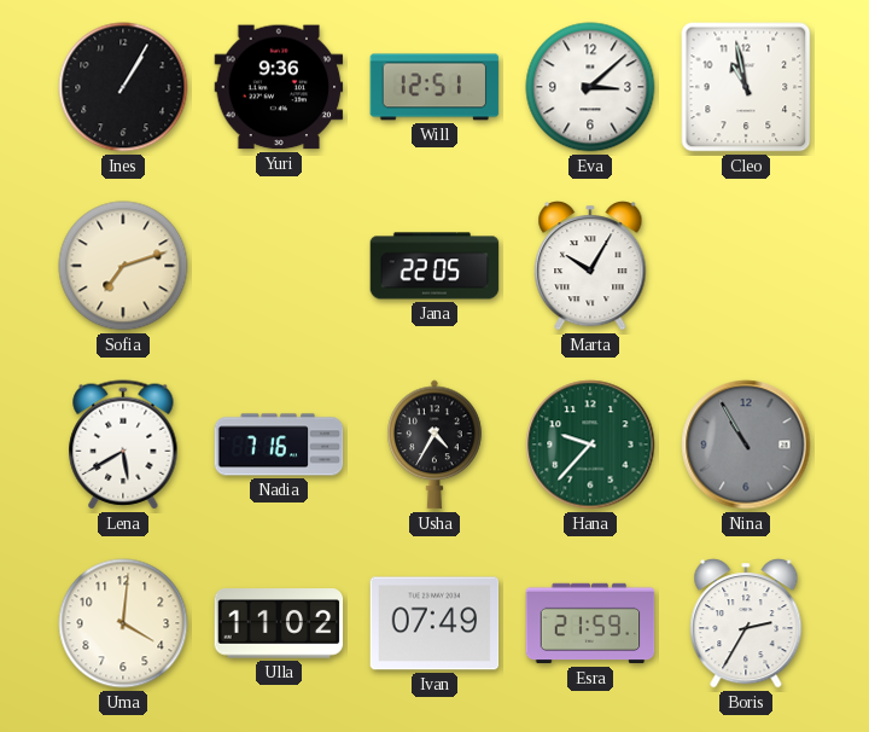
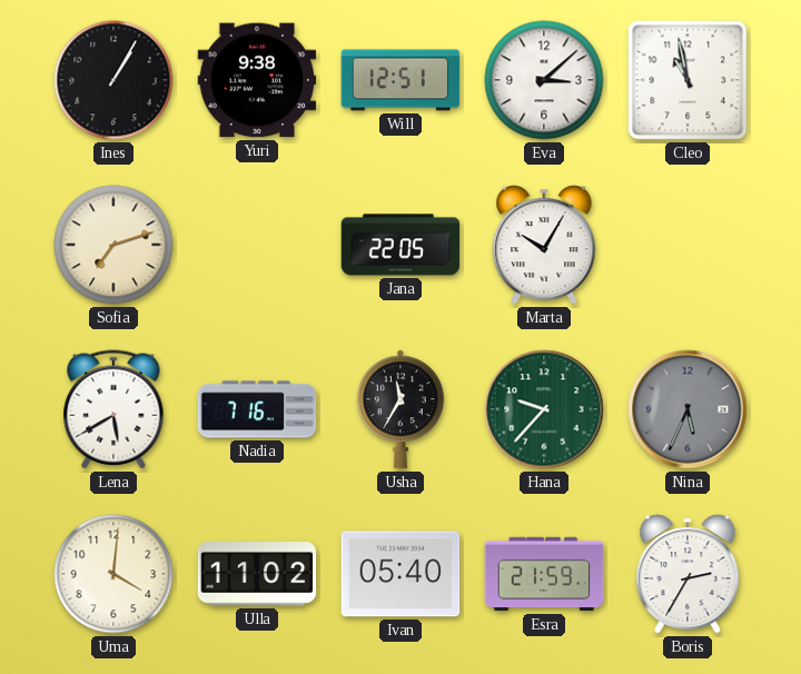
Yuri: 9:36 -> 9:38
Usha: 4:35 -> 11:35
Nina: 10:55 -> 5:34
Ivan: 07:49 -> 05:40
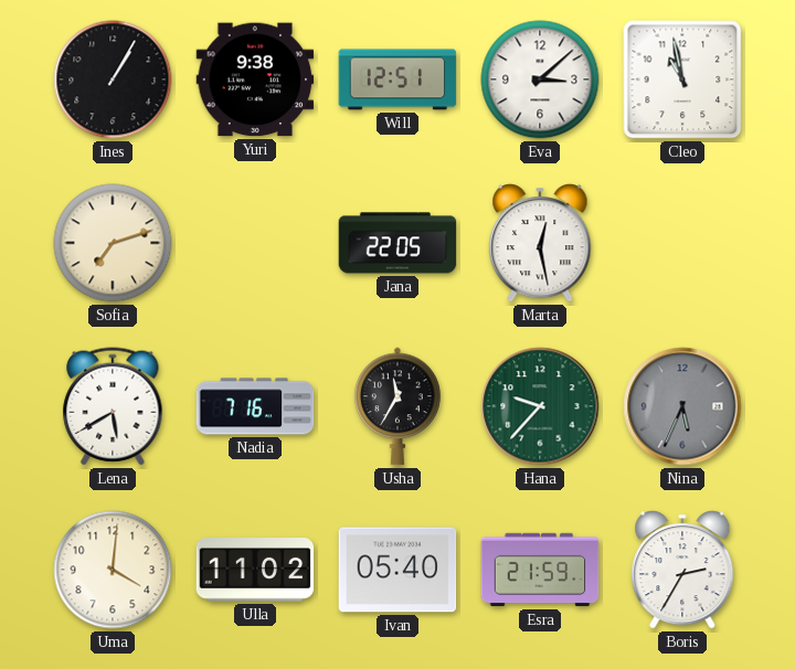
Marta: 10:05 -> 12:28
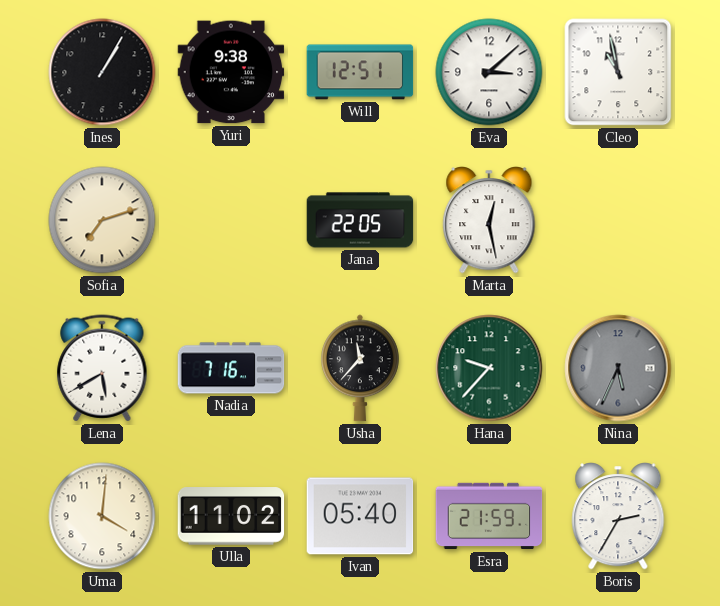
Usha: 11:35 -> 11:37
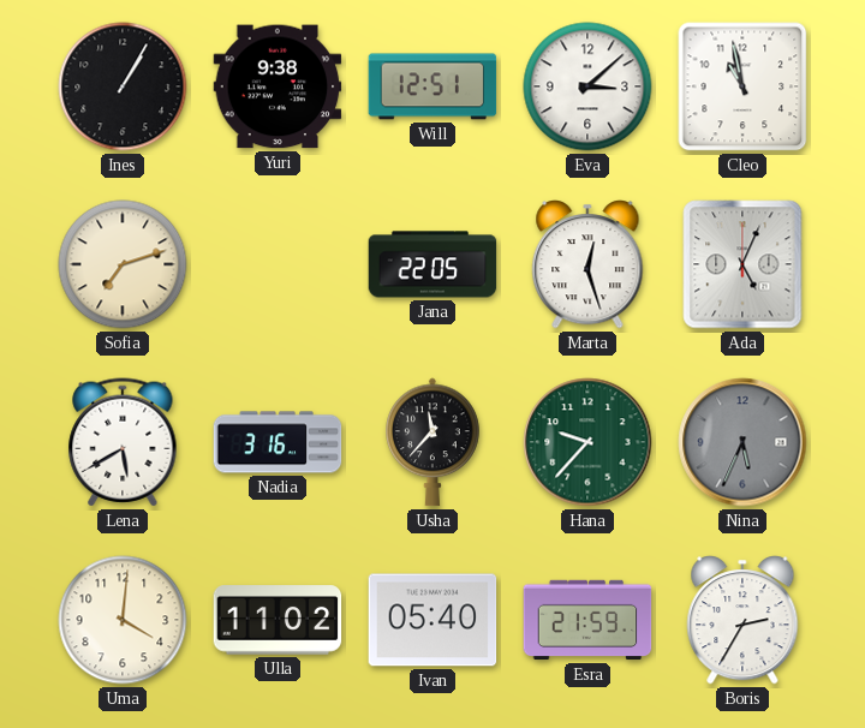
Marta: 12:28 -> 12:27
Ada: none -> 5:04
Nadia: 7:16 -> 3:16
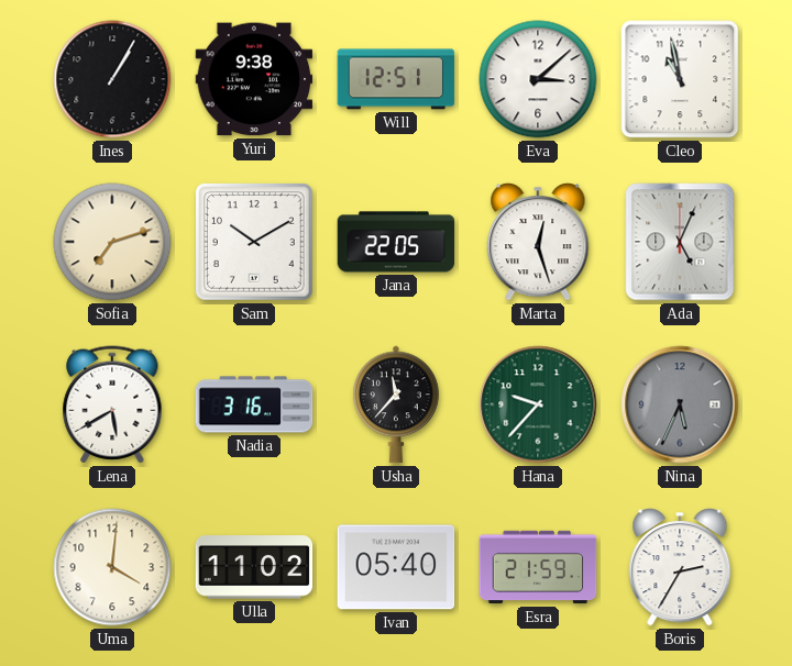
Sam: none -> 10:10
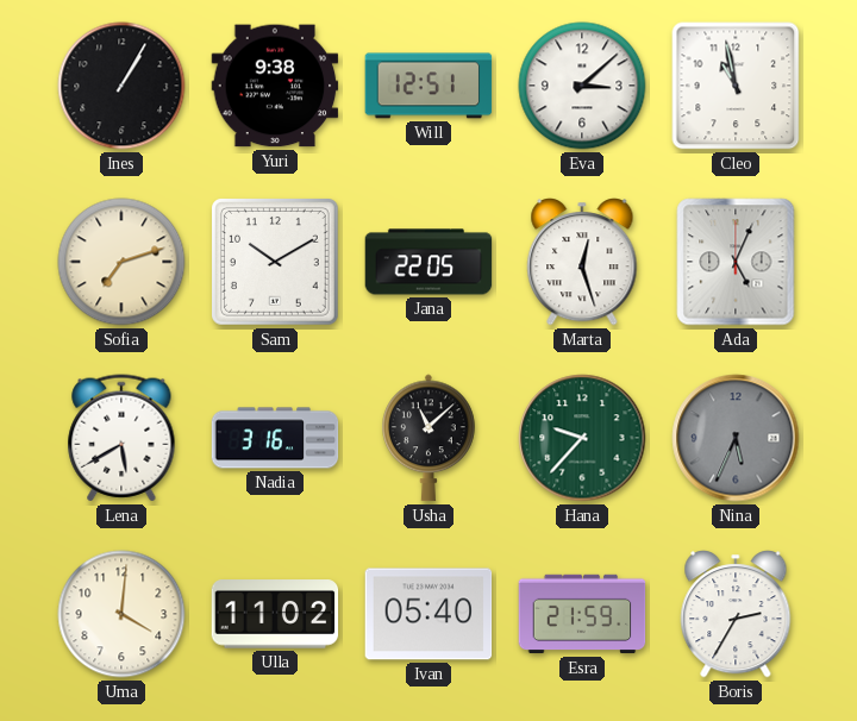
Usha: 11:37 -> 11:08
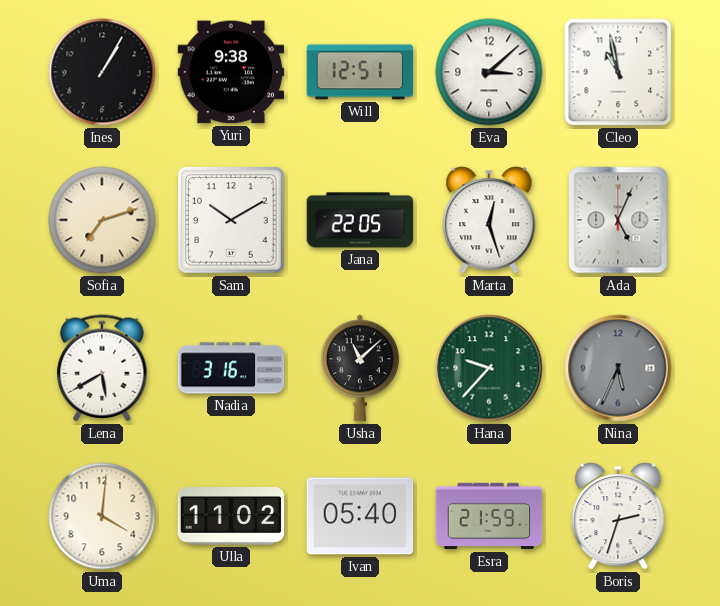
Boris: 2:35 -> 2:33
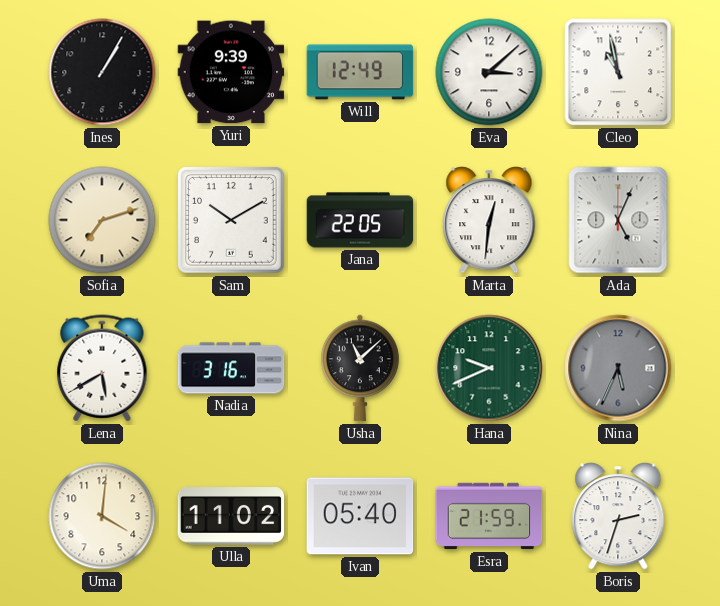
Yuri: 9:38 -> 9:39
Will: 12:51 -> 12:49
Marta: 12:27 -> 12:31
Hana: 9:37 -> 9:41
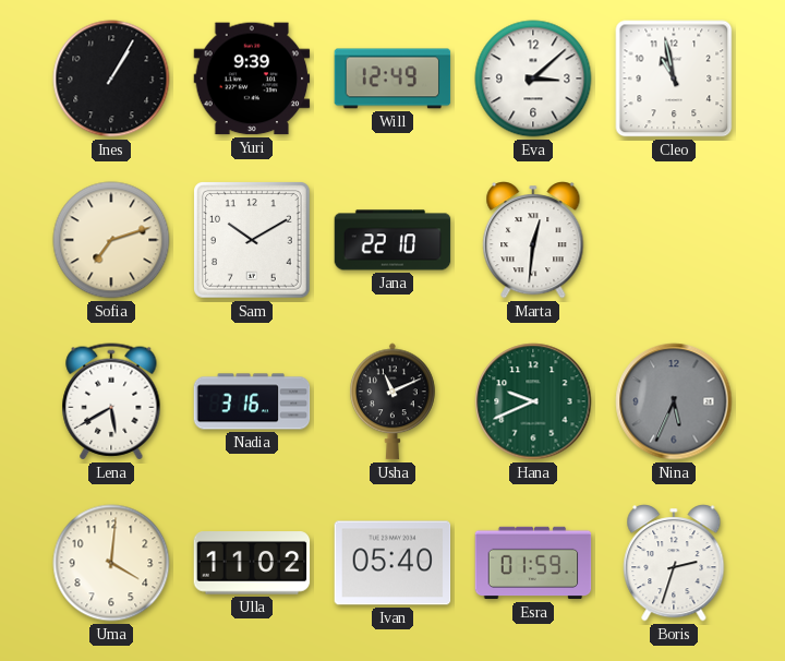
Jana: 22:05 -> 22:10
Ada: 5:04 -> none
Usha: 11:08 -> 11:11
Esra: 21:59 -> 01:59
